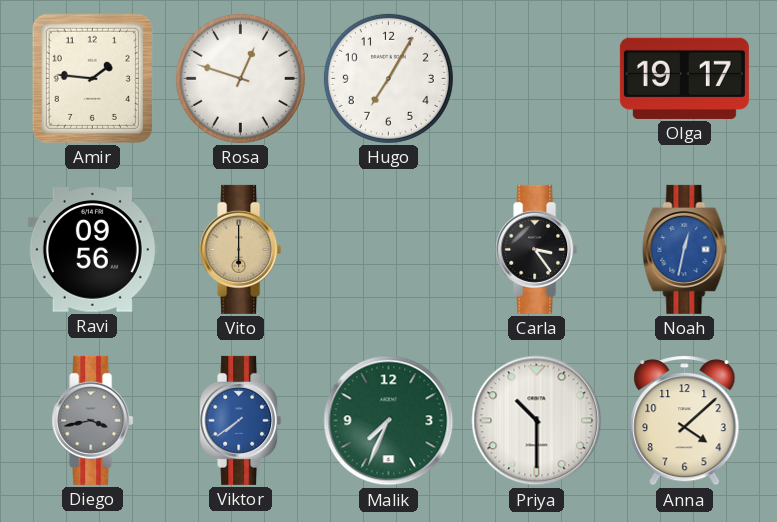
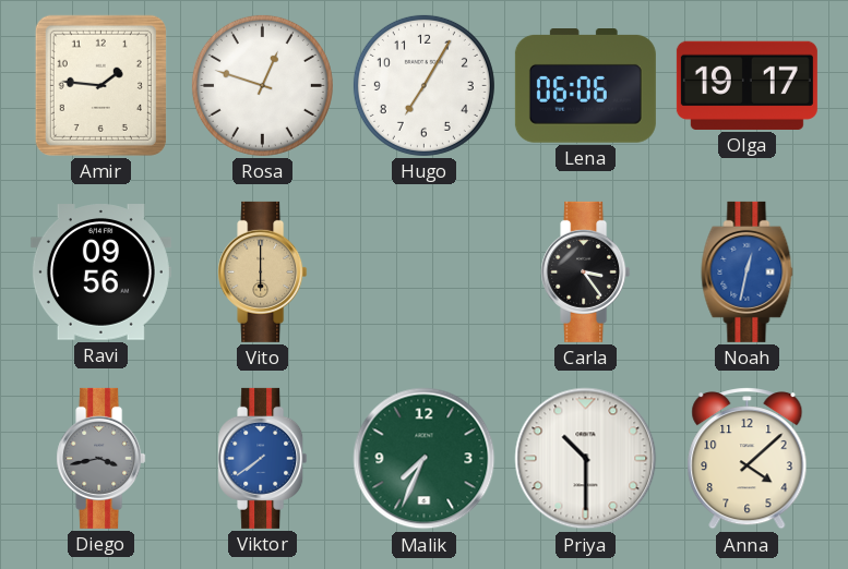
Lena: none -> 06:06
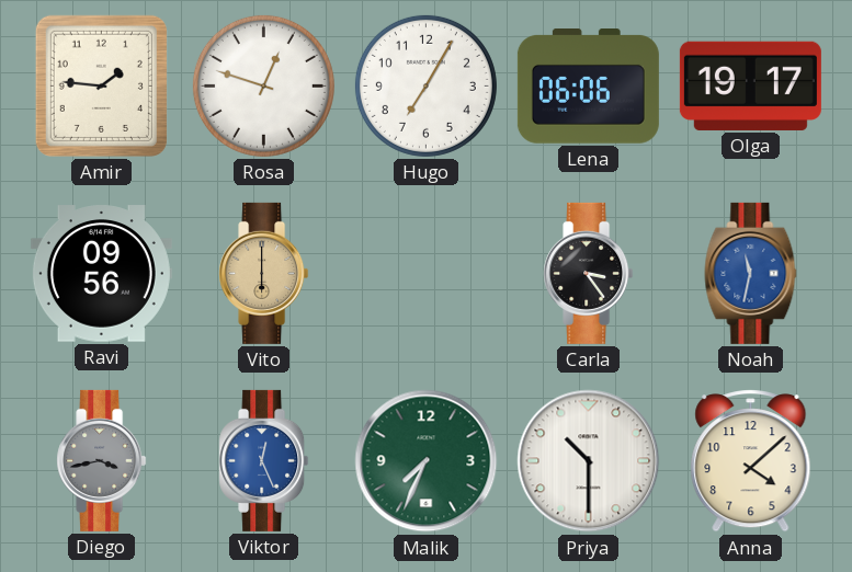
Noah: 12:32 -> 11:32
Viktor: 7:39 -> 12:26
